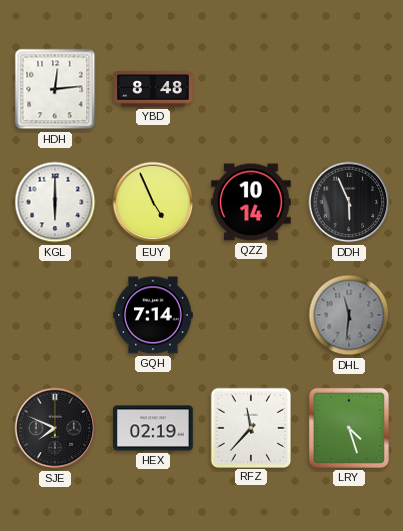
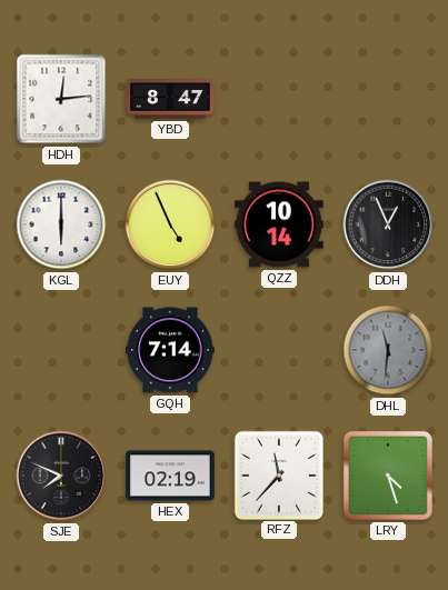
YBD: 8:48 -> 8:47
DDH: 5:56 -> 12:56
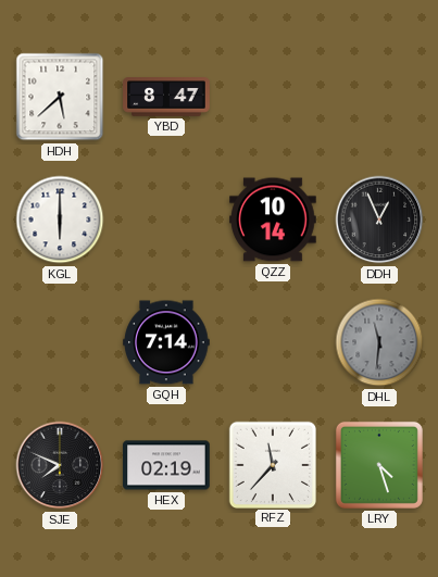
HDH: 12:14 -> 5:38
EUY: 4:56 -> none
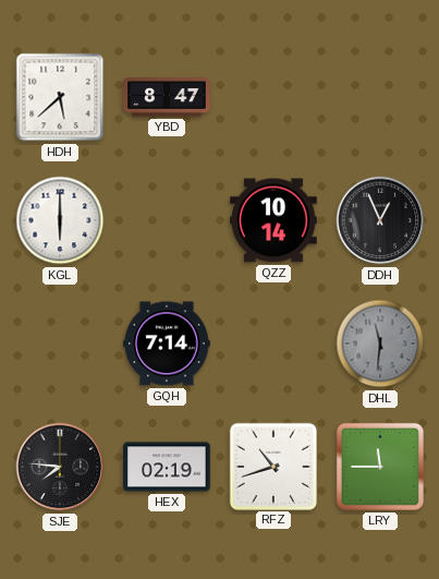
SJE: 7:49 -> 7:46
RFZ: 11:37 -> 10:42
LRY: 4:27 -> 11:45
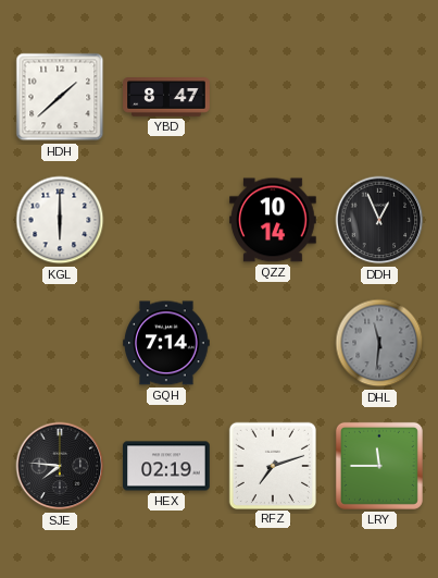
HDH: 5:38 -> 1:38
RFZ: 10:42 -> 7:12
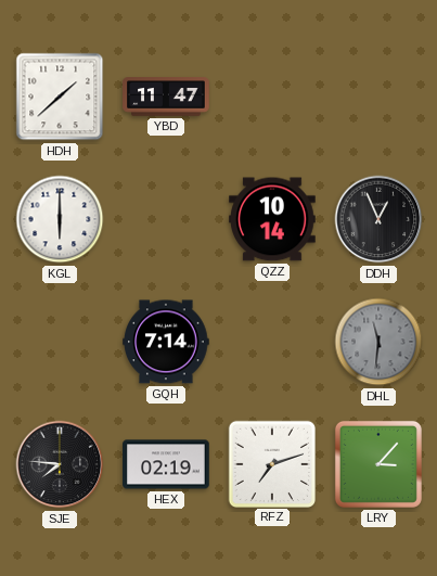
YBD: 8:47 -> 11:47
LRY: 11:45 -> 3:07
